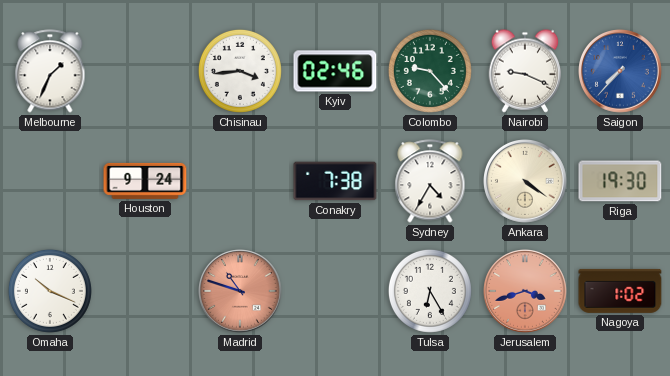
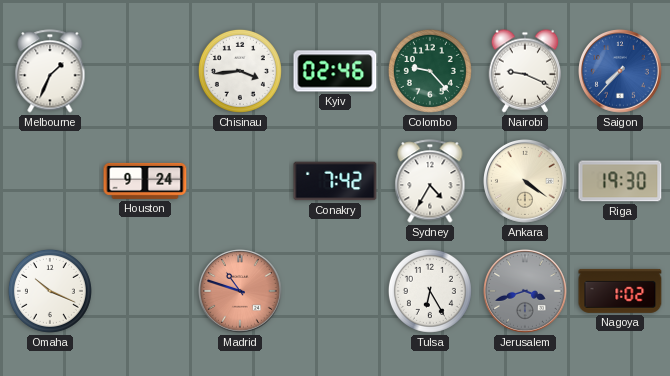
Conakry: 7:38 -> 7:42
Jerusalem dial: salmon -> grey
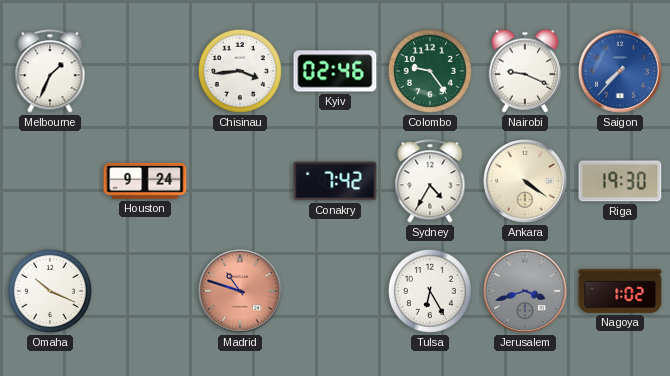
Colombo: 9:23 -> 9:24
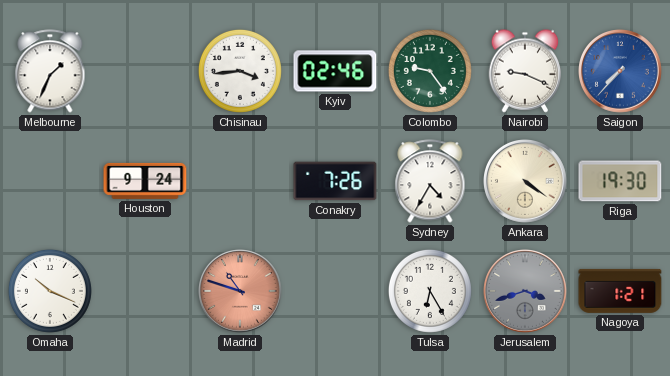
Conakry: 7:42 -> 7:26
Nagoya: 1:02 -> 1:21
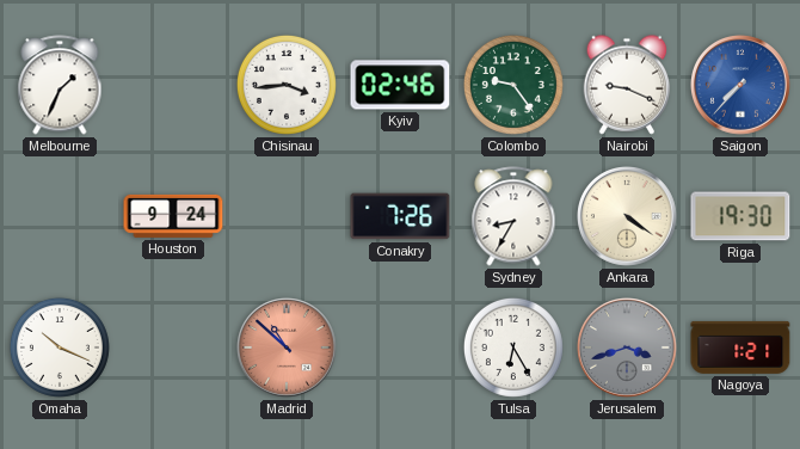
Sydney: 4:35 -> 8:35
Madrid: 10:48 -> 10:52
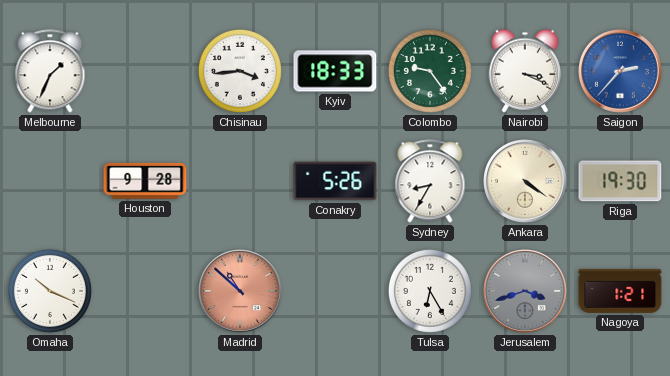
Kyiv: 02:46 -> 18:33
Nairobi: 9:19 -> 3:19
Saigon: 7:37 -> 2:37
Houston: 9:24 -> 9:28
Conakry: 7:26 -> 5:26
